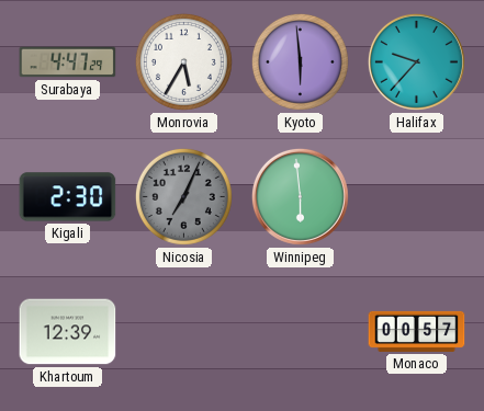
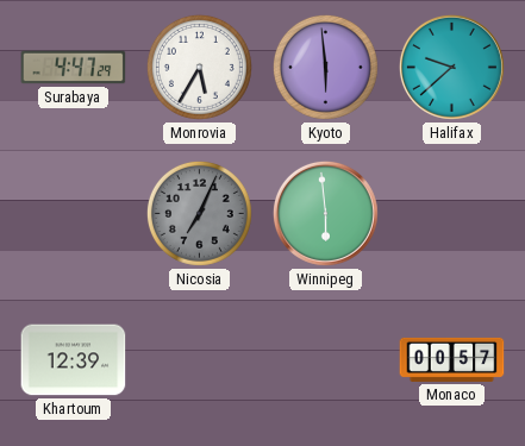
Halifax: 9:37 -> 9:38
Kigali: 2:30 -> none
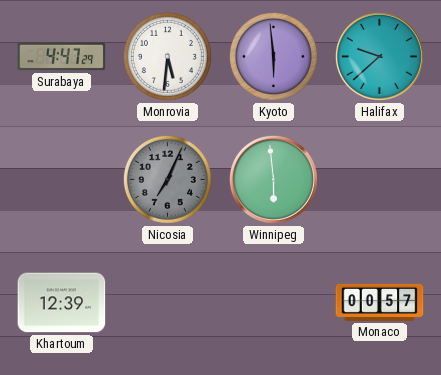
Monrovia: 5:35 -> 5:31
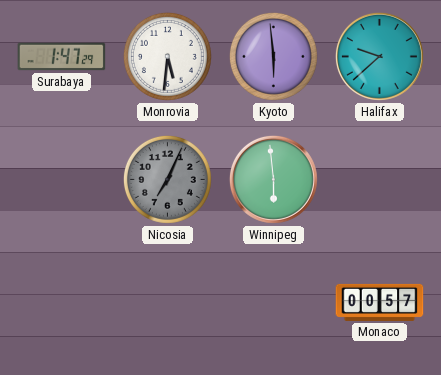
Surabaya: 4:47 -> 1:47
Khartoum: 12:39 -> none
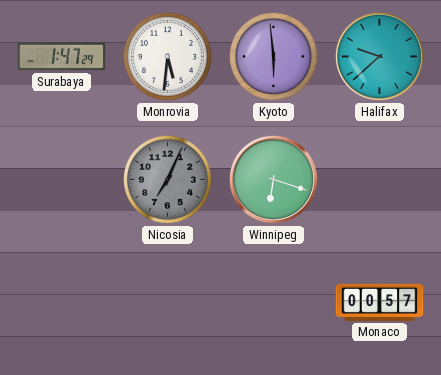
Winnipeg: 5:59 -> 6:18
